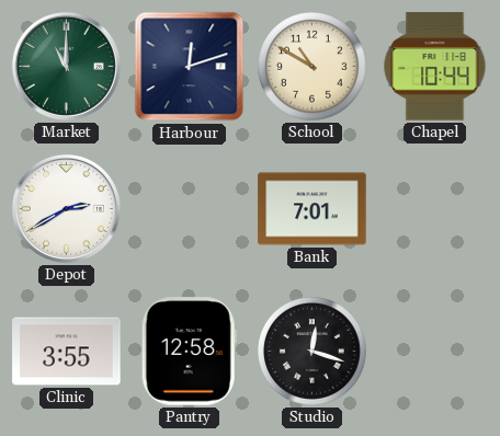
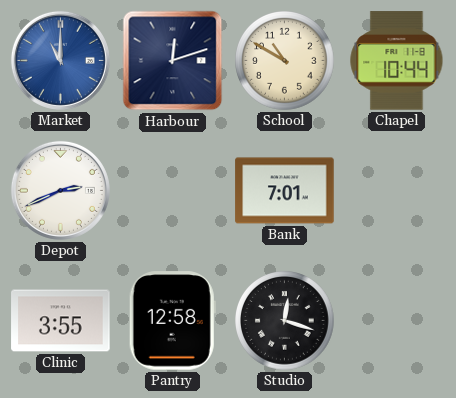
Market dial: green -> blue
Depot: 2:40 -> 2:41
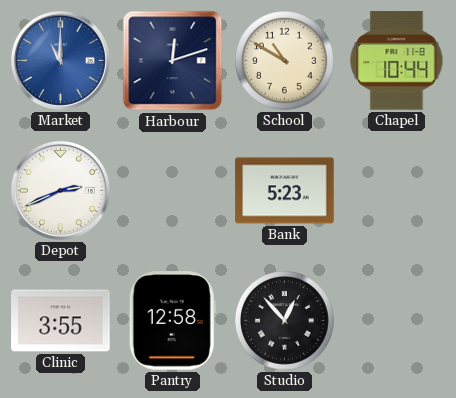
Bank: 7:01 -> 5:23
Studio: 12:18 -> 12:53
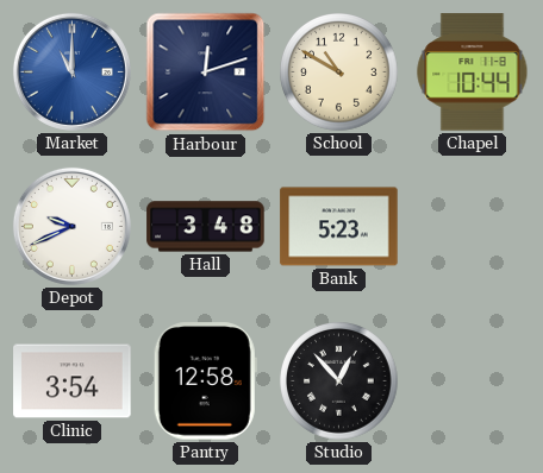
Depot: 2:41 -> 9:41
Hall: none -> 3:48
Clinic: 3:55 -> 3:54
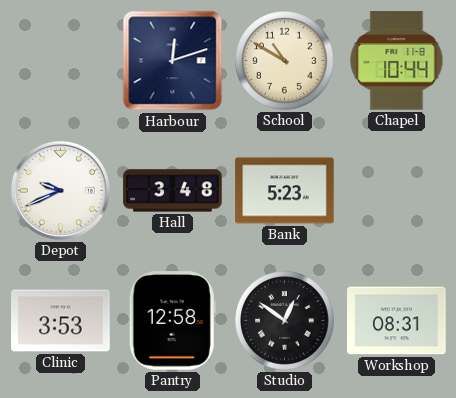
Market: 11:00 -> none
Clinic: 3:54 -> 3:53
Studio: 12:53 -> 12:51
Workshop: none -> 08:31
